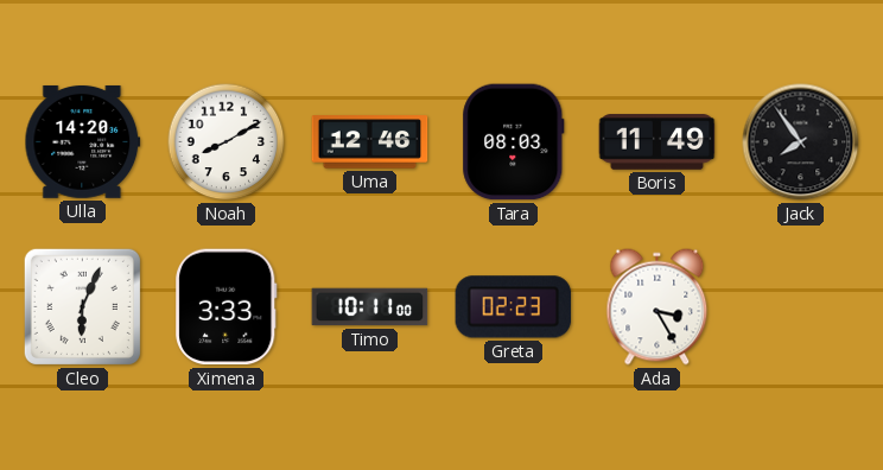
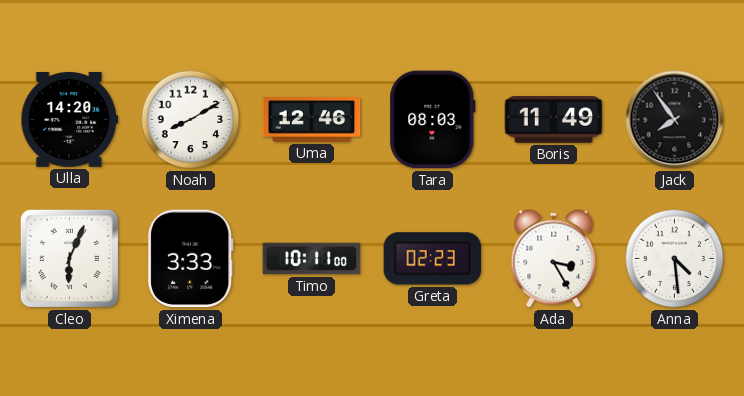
Anna: none -> 4:29
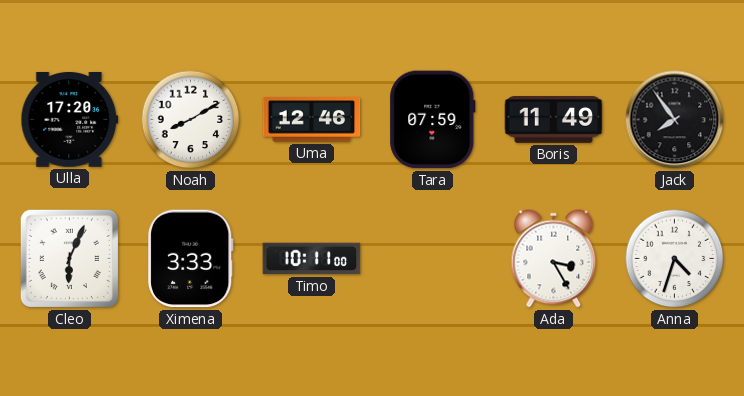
Ulla: 14:20 -> 17:20
Tara: 08:03 -> 07:59
Greta: 02:23 -> none
Anna: 4:29 -> 4:33
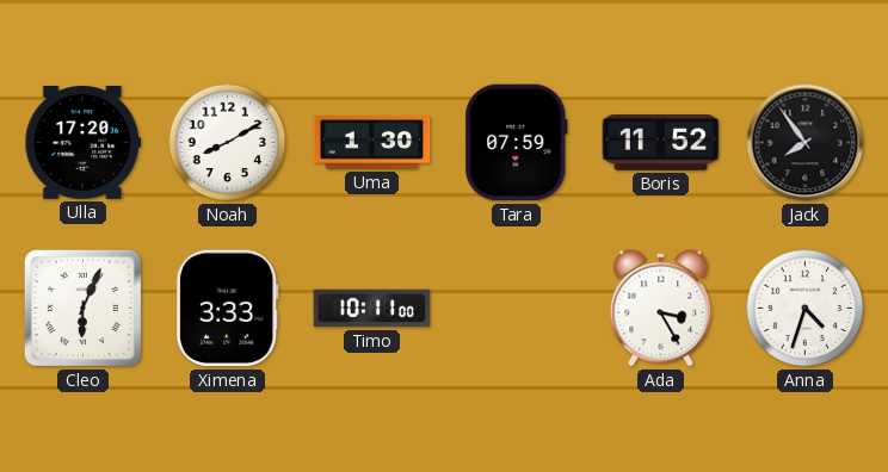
Uma: 12:46 -> 1:30
Boris: 11:49 -> 11:52
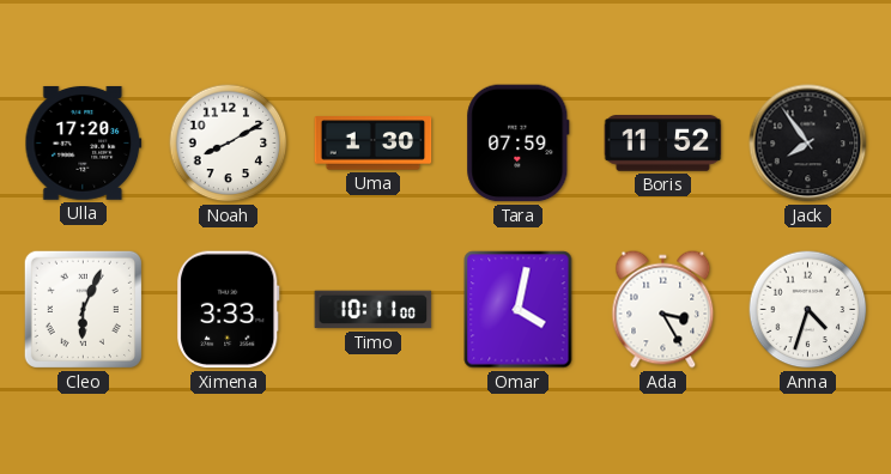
Omar: none -> 4:02
